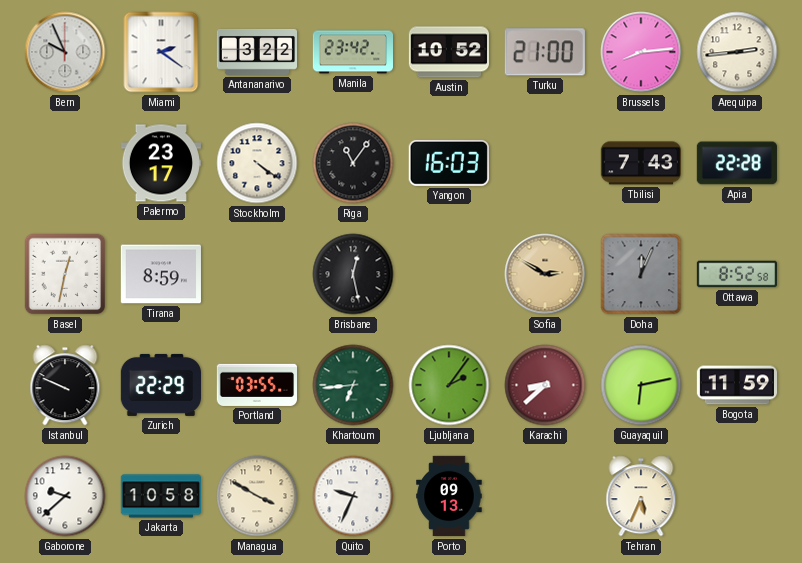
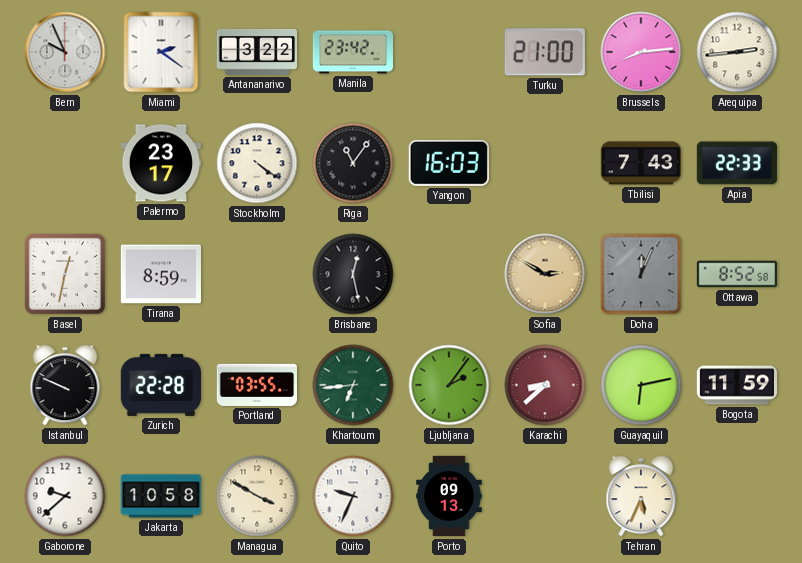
Austin: 10:52 -> none
Apia: 22:28 -> 22:33
Zurich: 22:29 -> 22:28
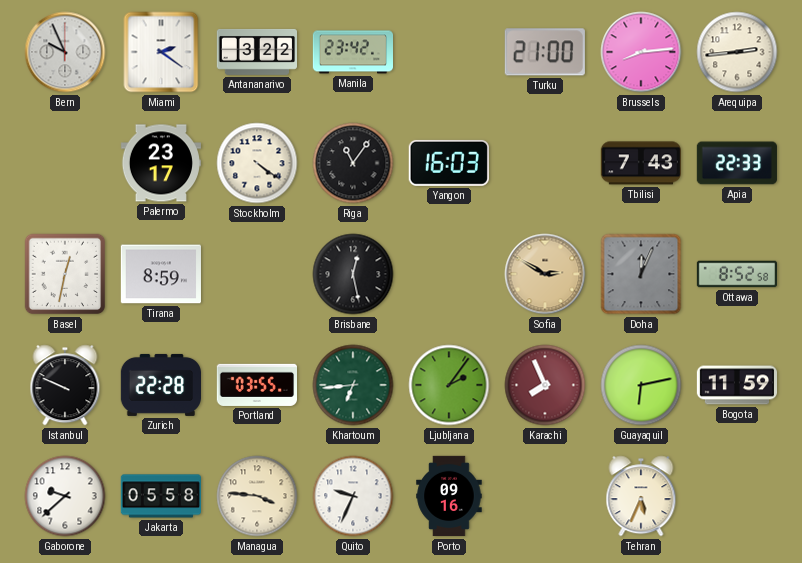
Karachi: 8:38 -> 7:56
Jakarta: 10:58 -> 05:58
Managua: 3:50 -> 3:46
Porto: 09:13 -> 09:16
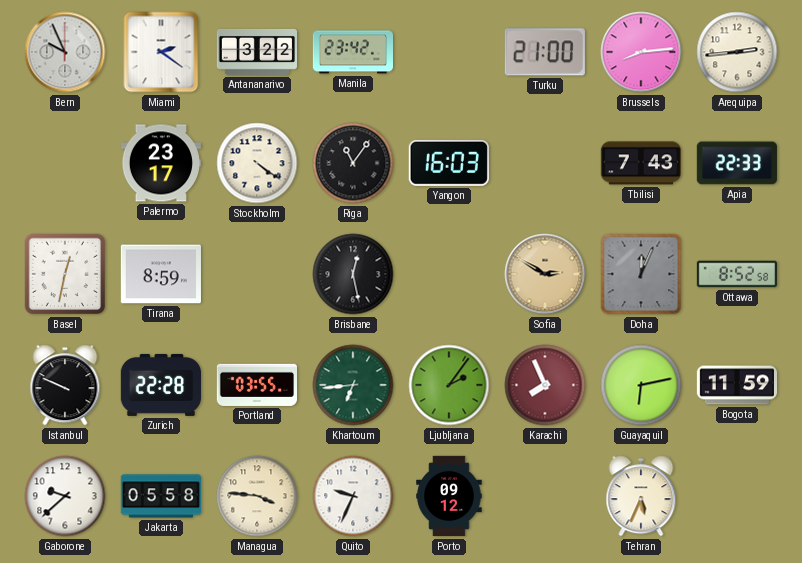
Porto: 09:16 -> 09:12
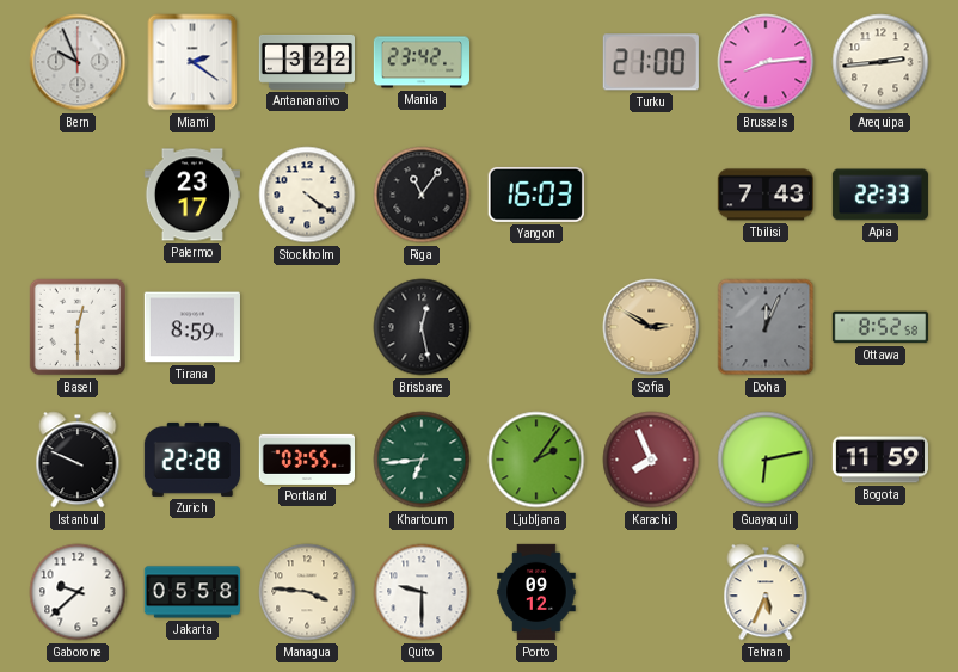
Basel: 12:32 -> 12:30
Quito: 9:34 -> 9:30
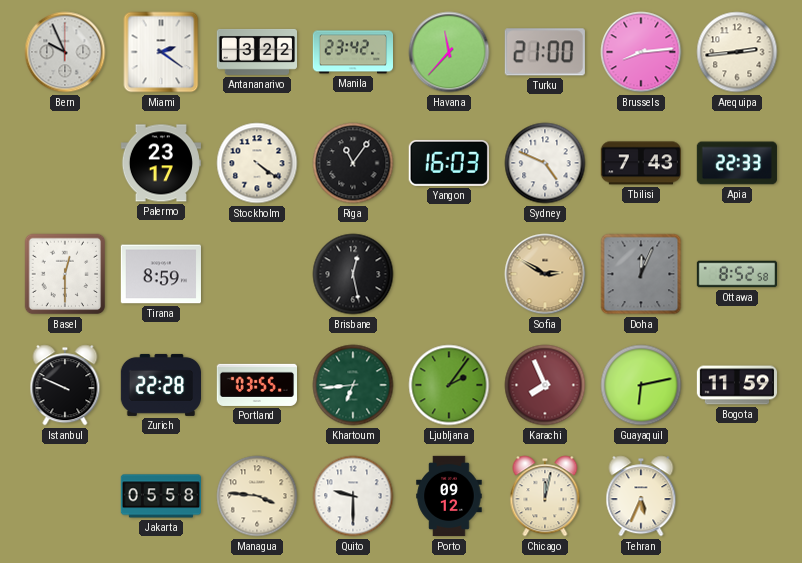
Havana: none -> 11:37
Sydney: none -> 4:49
Gaborone: 9:38 -> none
Chicago: none -> 12:02
